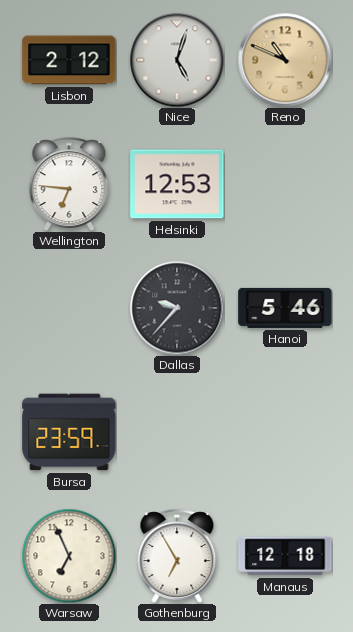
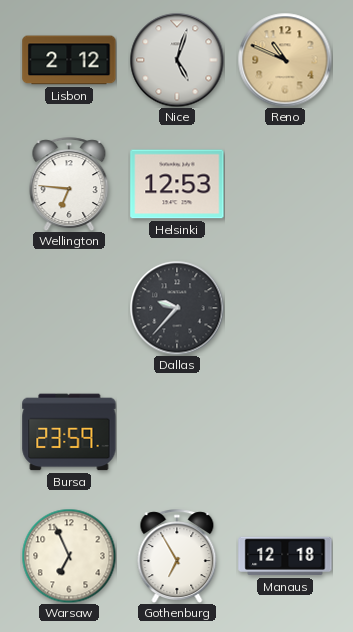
Hanoi: 5:46 -> none
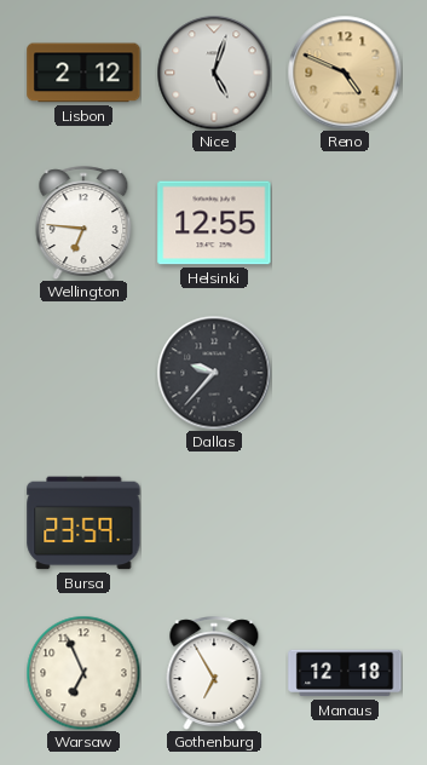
Reno: 10:49 -> 4:49
Helsinki: 12:53 -> 12:55
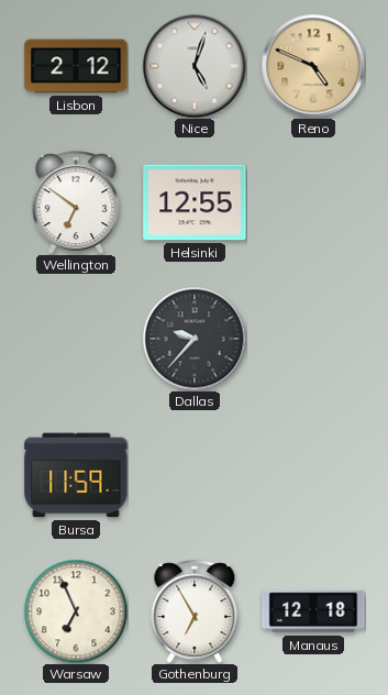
Wellington: 6:46 -> 6:51
Bursa: 23:59 -> 11:59
